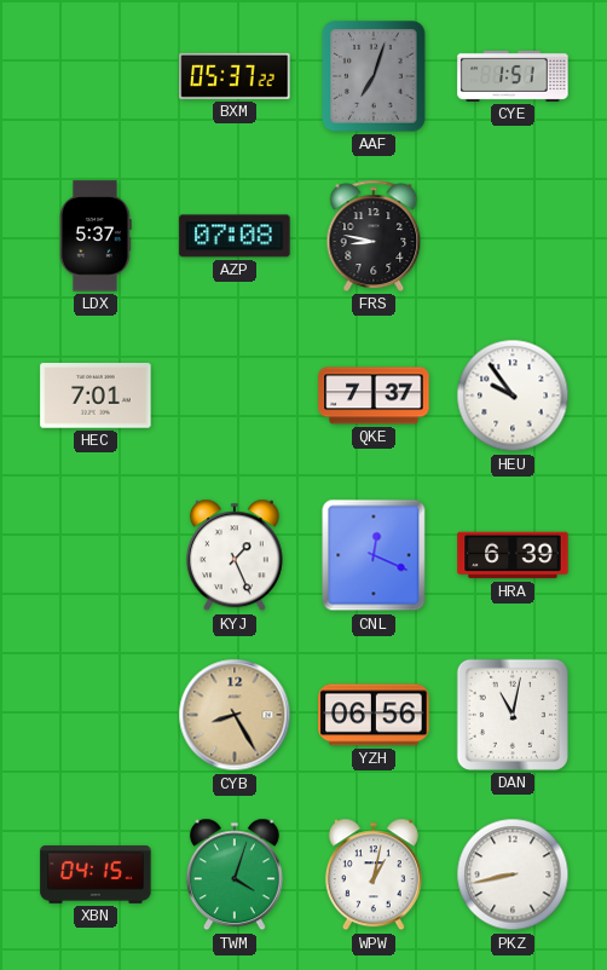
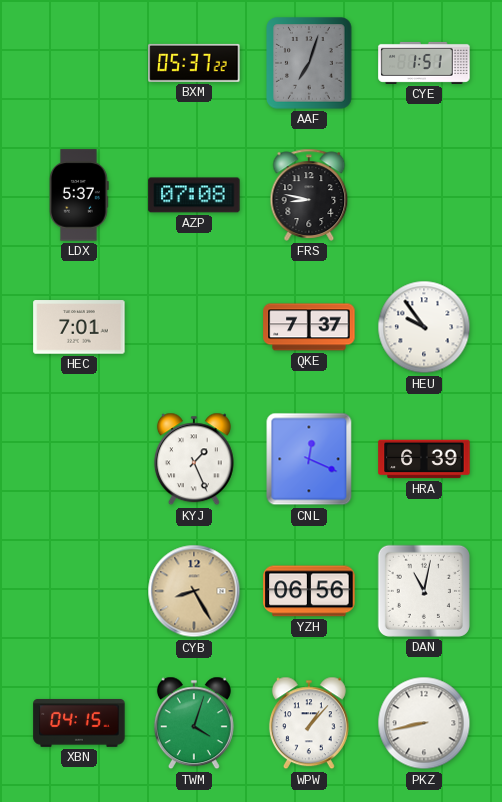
WPW: 1:02 -> 1:07
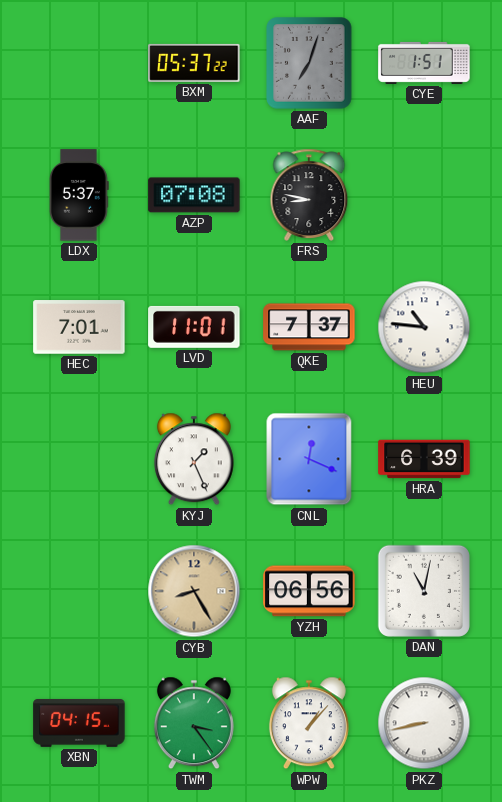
LVD: none -> 11:01
HEU: 9:54 -> 10:46
TWM: 4:03 -> 3:24
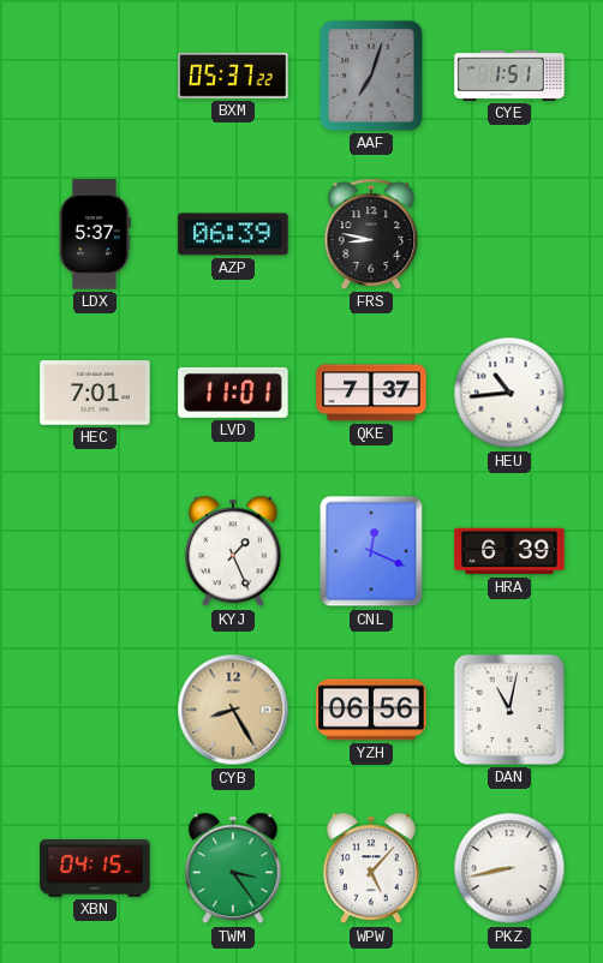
AZP: 07:08 -> 06:39
HEU: 10:46 -> 10:44
WPW: 1:07 -> 5:07
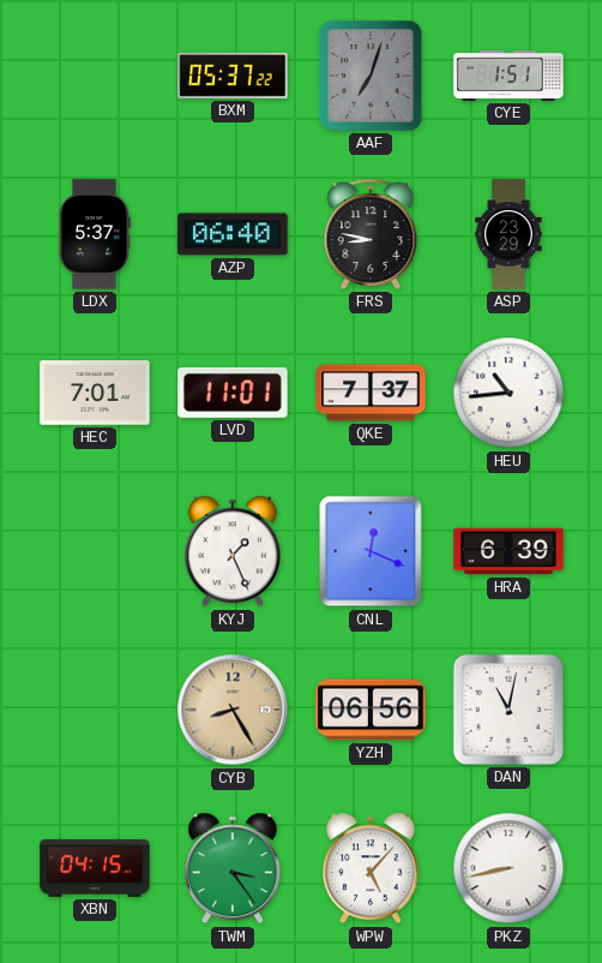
AZP: 06:39 -> 06:40
ASP: none -> 23:29
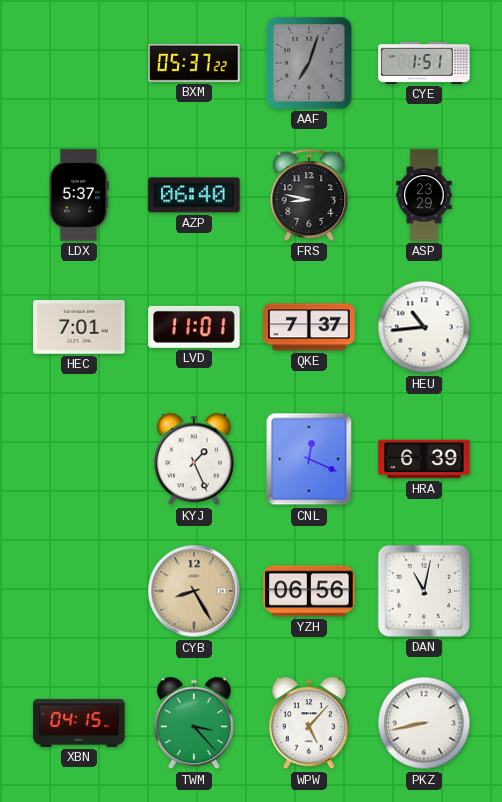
TWM: 3:24 -> 3:23
